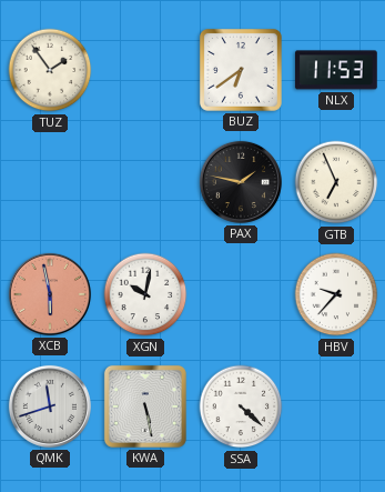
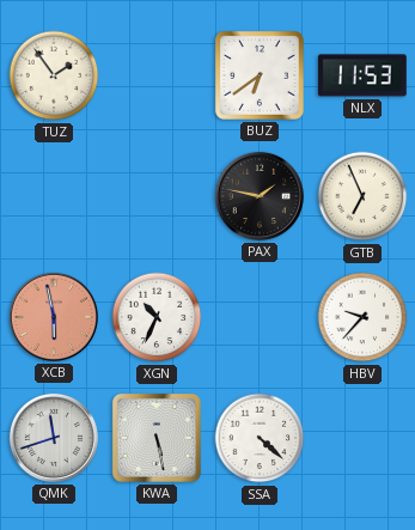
XGN: 10:02 -> 10:34
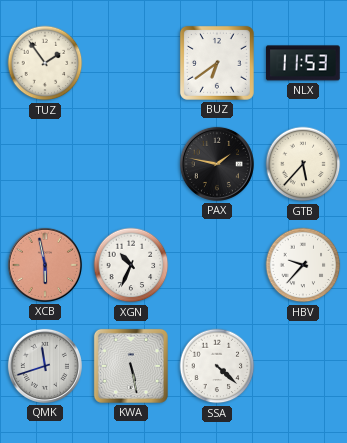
GTB: 6:56 -> 5:37
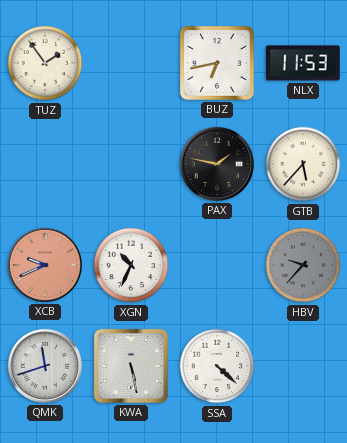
BUZ: 6:39 -> 6:43
XCB: 5:58 -> 9:41
HBV dial: white -> grey
